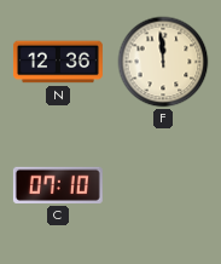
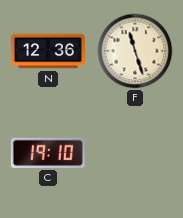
F: 11:59 -> 11:27
C: 07:10 -> 19:10
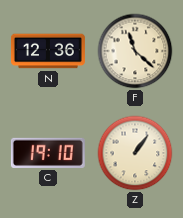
F: 11:27 -> 11:22
Z: none -> 1:06
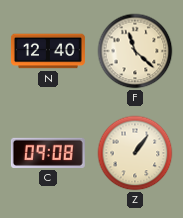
N: 12:36 -> 12:40
C: 19:10 -> 09:08
